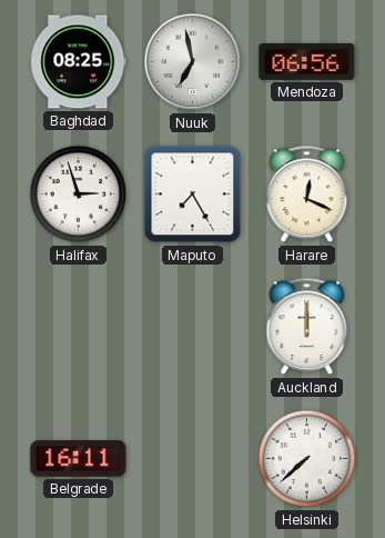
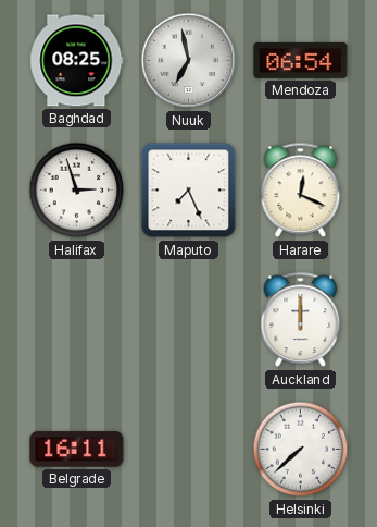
Mendoza: 06:56 -> 06:54
Maputo: 7:25 -> 7:26
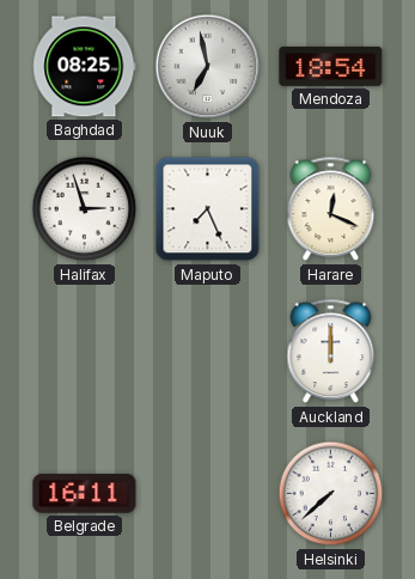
Mendoza: 06:54 -> 18:54
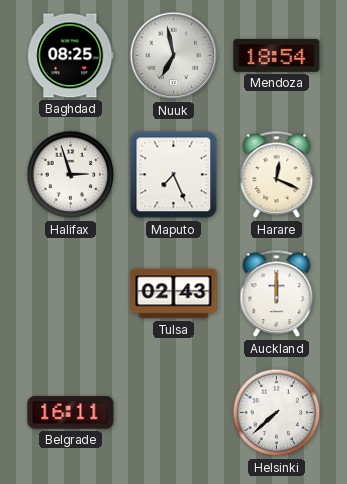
Tulsa: none -> 02:43
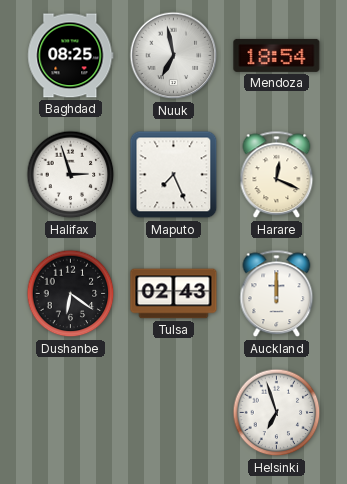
Dushanbe: none -> 6:21
Belgrade: 16:11 -> none
Helsinki: 7:38 -> 6:57
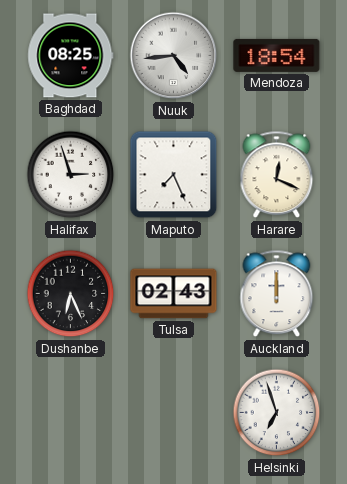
Nuuk: 6:58 -> 4:44
Dushanbe: 6:21 -> 6:26
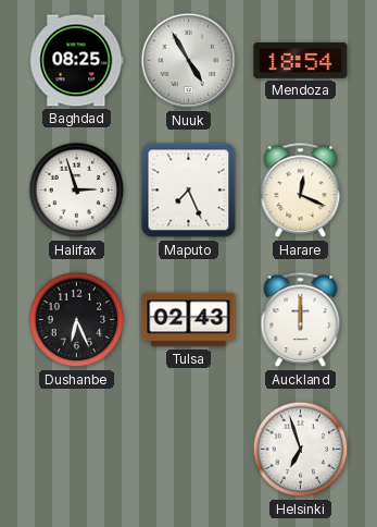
Nuuk: 4:44 -> 4:55
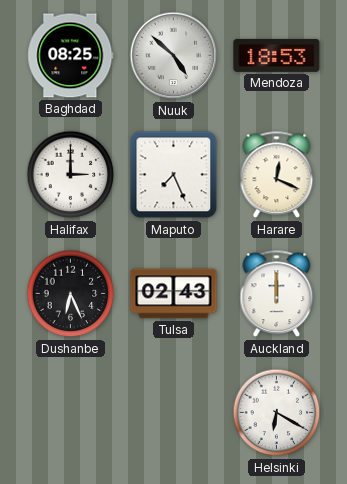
Nuuk: 4:55 -> 4:52
Mendoza: 18:54 -> 18:53
Halifax: 2:57 -> 3:00
Helsinki: 6:57 -> 6:20
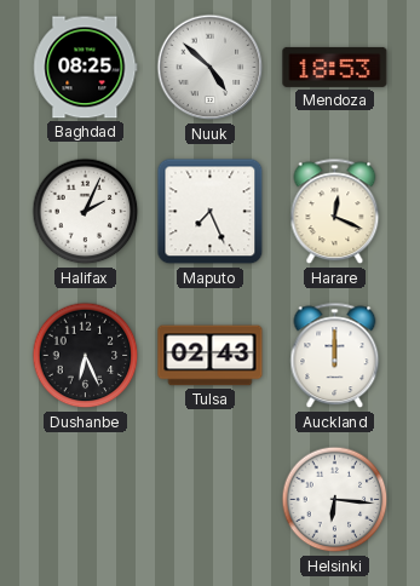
Halifax: 3:00 -> 2:04
Helsinki: 6:20 -> 6:16
